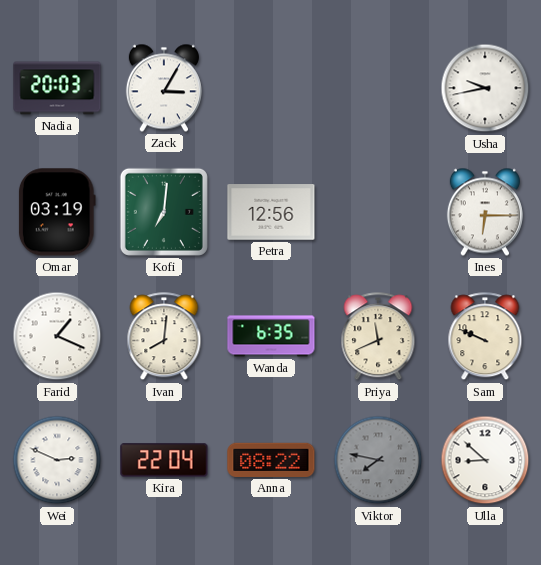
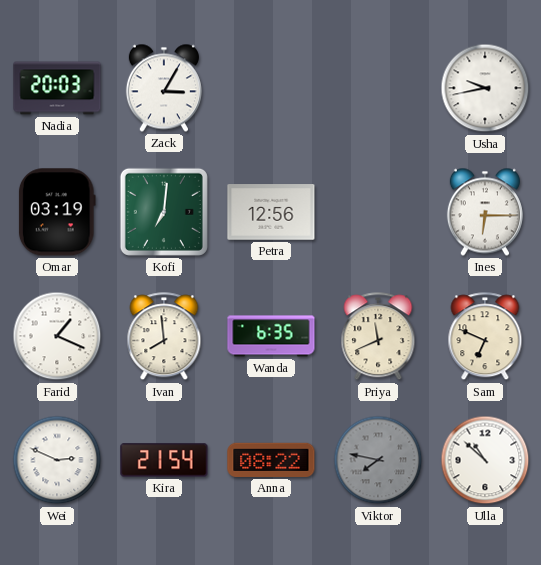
Ivan: 8:01 -> 7:59
Sam: 9:49 -> 6:49
Kira: 22:04 -> 21:54
Ulla: 8:52 -> 10:52
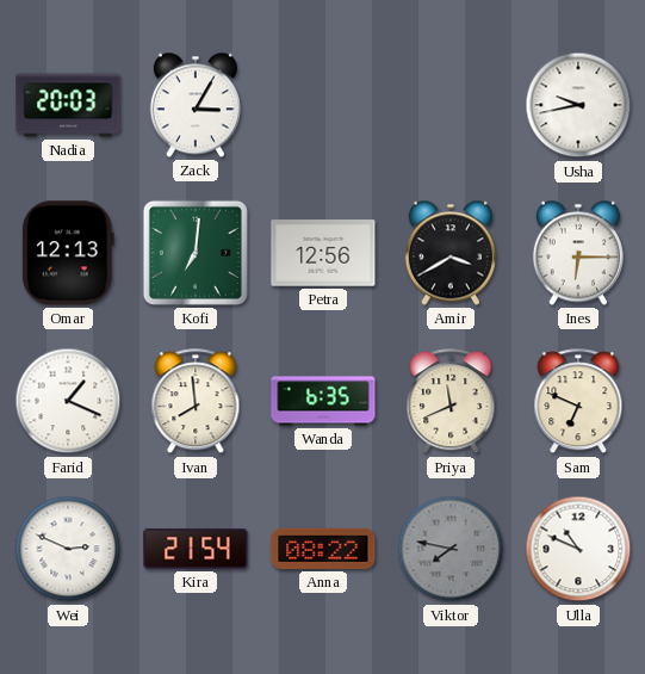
Omar: 03:19 -> 12:13
Amir: none -> 3:40
Ulla: 10:52 -> 10:49
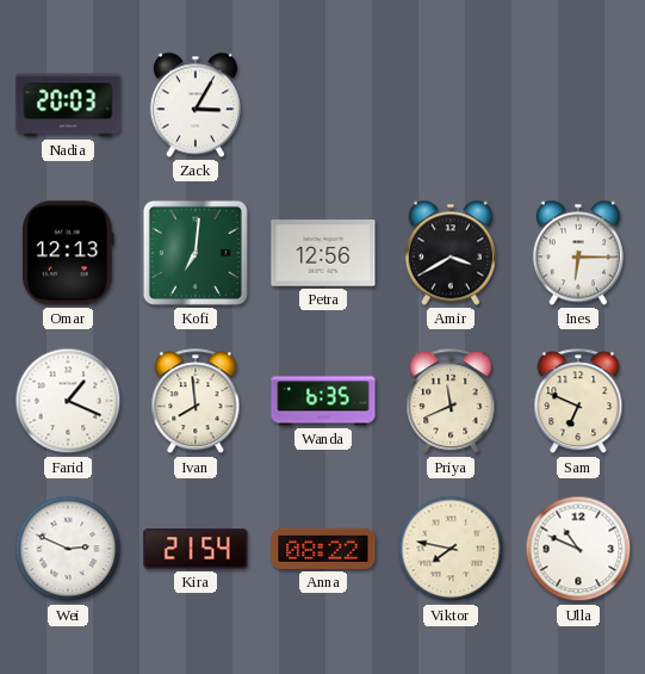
Usha: 9:43 -> none
Viktor dial: grey -> cream
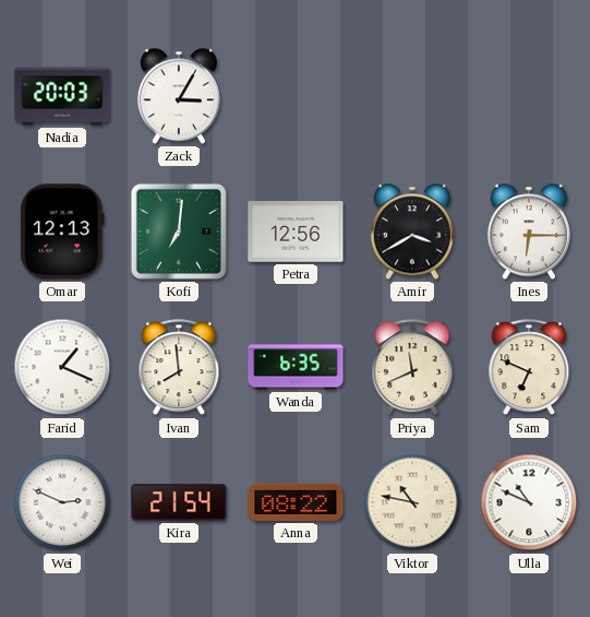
Viktor: 7:47 -> 10:47
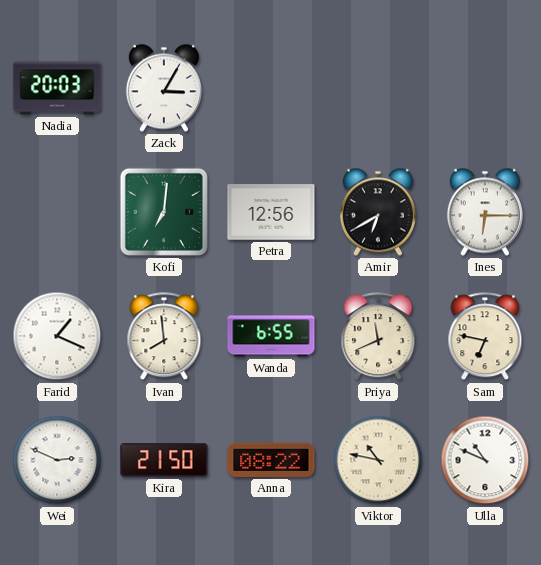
Omar: 12:13 -> none
Amir: 3:40 -> 6:40
Wanda: 6:35 -> 6:55
Sam: 6:49 -> 6:47
Kira: 21:54 -> 21:50
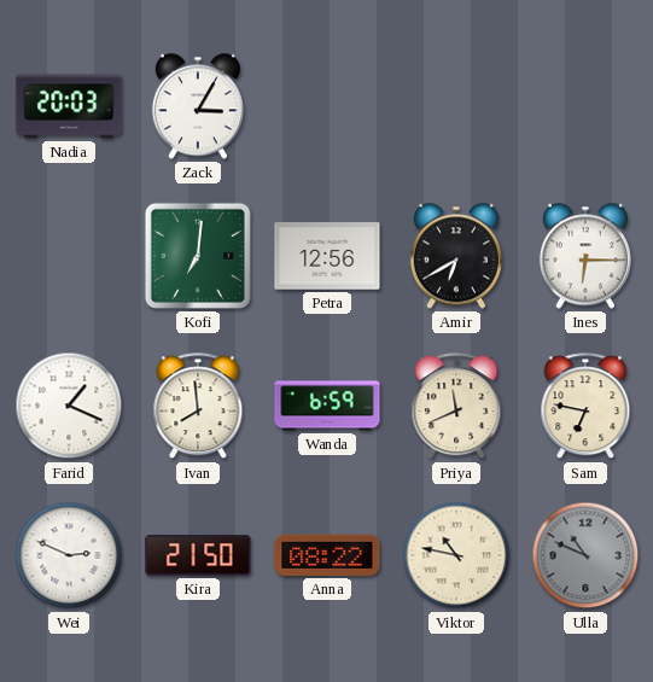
Wanda: 6:55 -> 6:59
Ulla dial: white -> grey
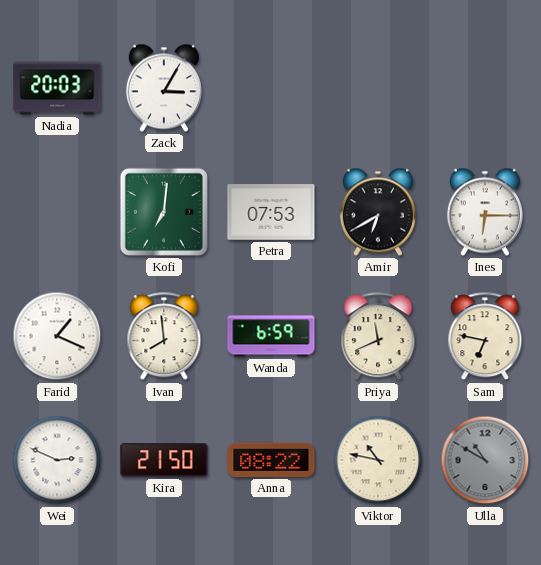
Petra: 12:56 -> 07:53
Ulla: 10:49 -> 10:50
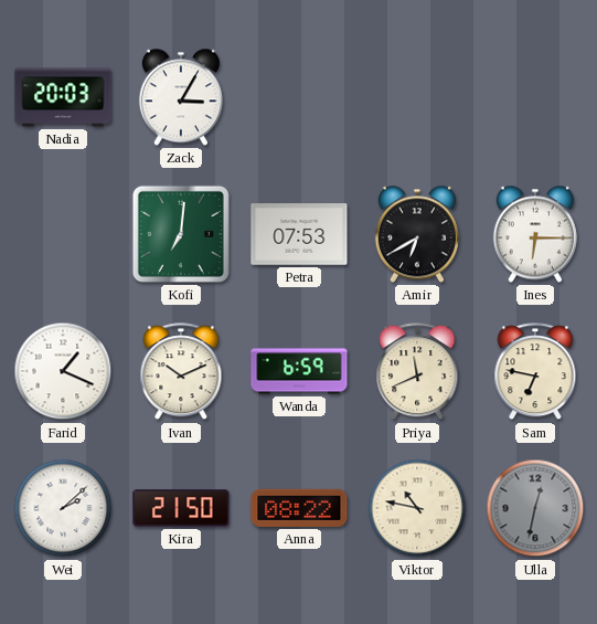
Ivan: 7:59 -> 10:11
Wei: 2:49 -> 2:08
Ulla: 10:50 -> 12:32
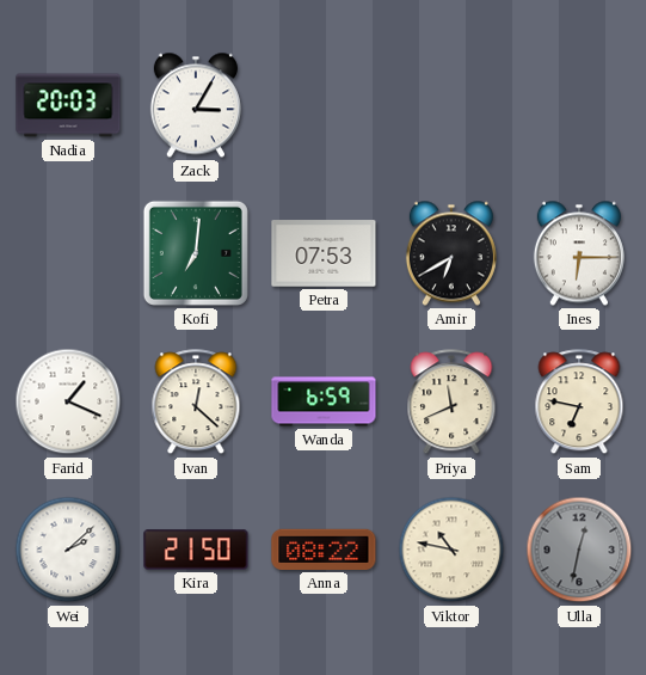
Ivan: 10:11 -> 12:22
